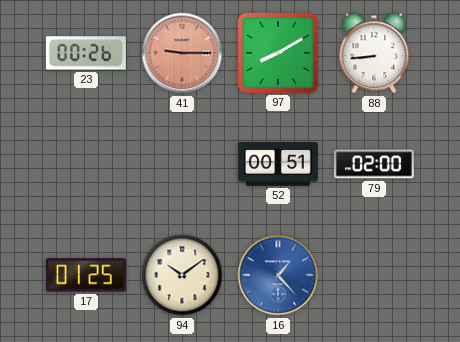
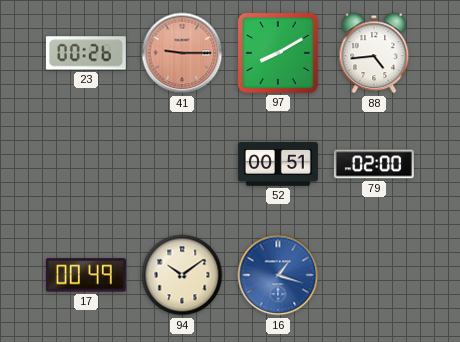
88: 8:44 -> 4:44
17: 01:25 -> 00:49
16: 1:23 -> 1:18
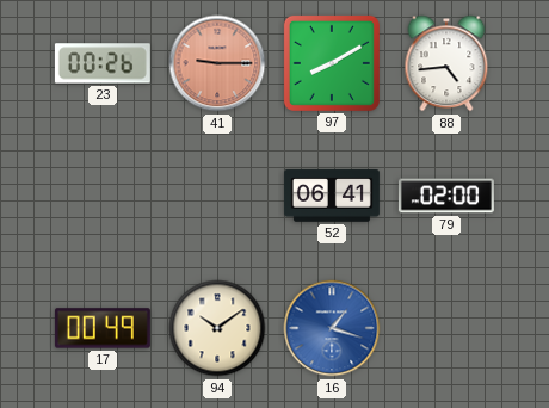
52: 00:51 -> 06:41
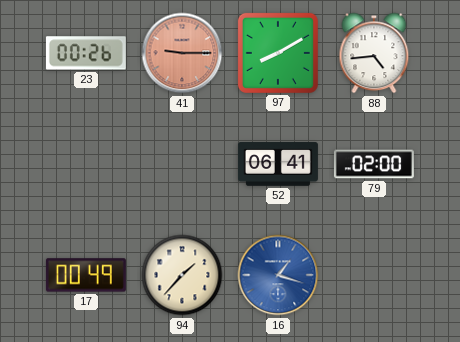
94: 10:09 -> 1:37
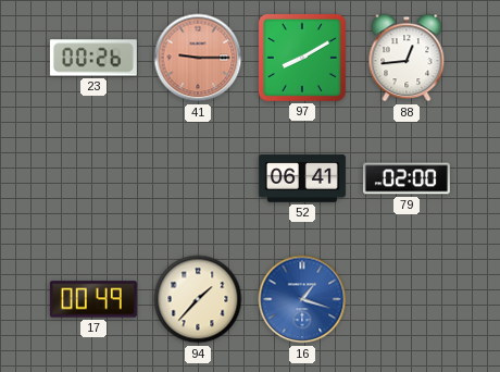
88: 4:44 -> 12:44
